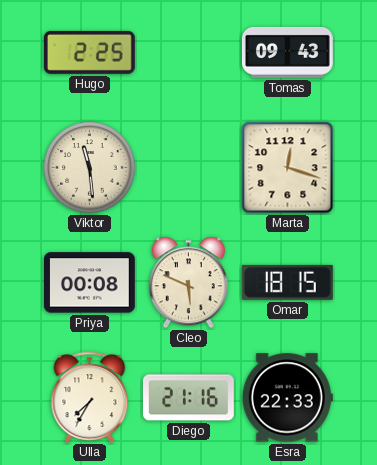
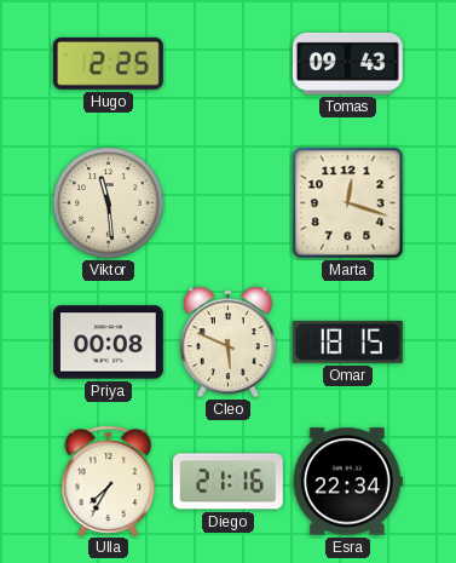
Esra: 22:33 -> 22:34
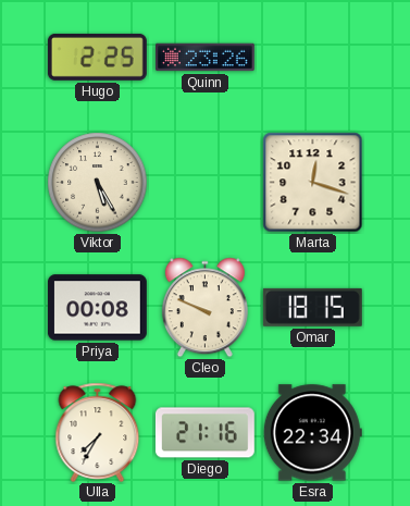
Quinn: none -> 23:26
Tomas: 09:43 -> none
Viktor: 11:29 -> 5:25
Cleo: 5:49 -> 9:49
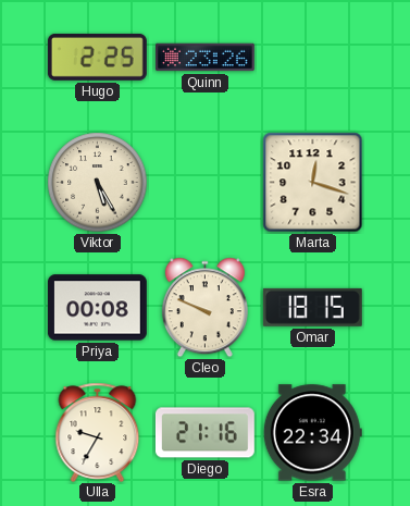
Ulla: 7:35 -> 9:35
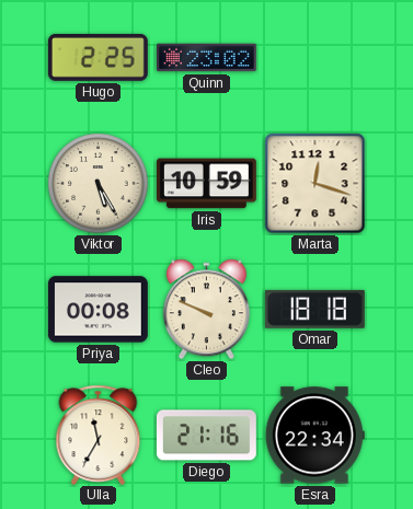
Quinn: 23:26 -> 23:02
Iris: none -> 10:59
Omar: 18:15 -> 18:18
Ulla: 9:35 -> 11:35
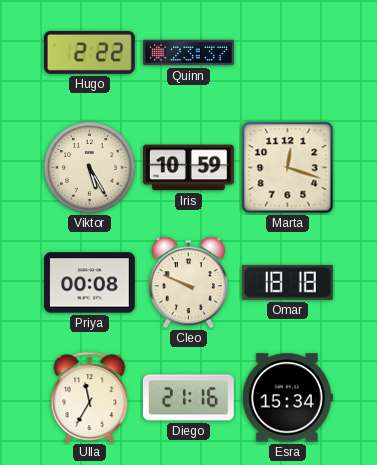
Hugo: 2:25 -> 2:22
Quinn: 23:02 -> 23:37
Esra: 22:34 -> 15:34
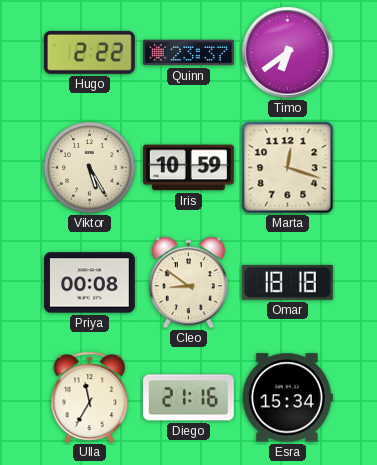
Timo: none -> 6:39
Cleo: 9:49 -> 8:51
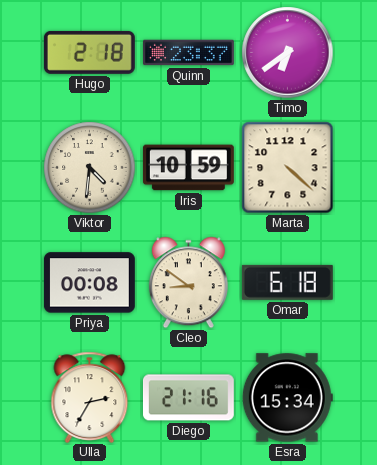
Hugo: 2:22 -> 2:18
Viktor: 5:25 -> 4:31
Marta: 12:18 -> 4:22
Omar: 18:18 -> 6:18
Ulla: 11:35 -> 2:35
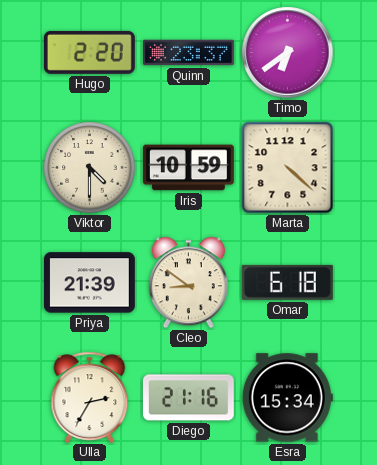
Hugo: 2:18 -> 2:20
Viktor: 4:31 -> 4:30
Priya: 00:08 -> 21:39
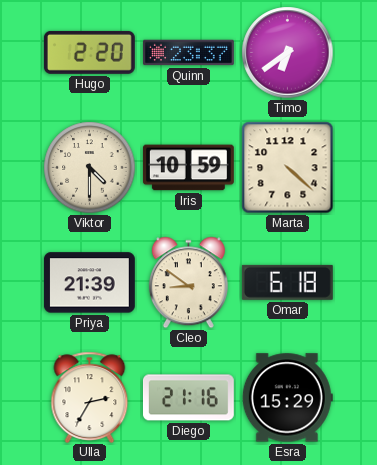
Esra: 15:34 -> 15:29
